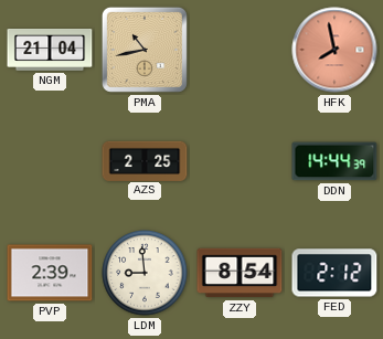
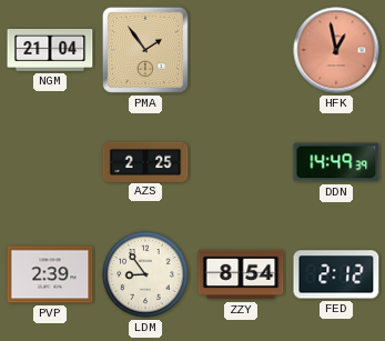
PMA: 10:43 -> 1:54
HFK: 7:58 -> 12:58
DDN: 14:44 -> 14:49
LDM: 8:59 -> 8:54
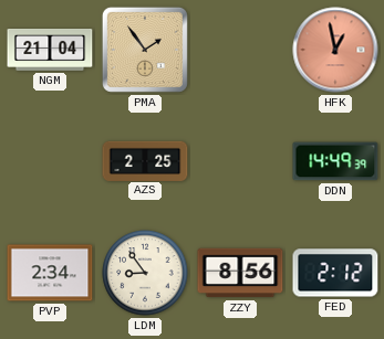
PVP: 2:39 -> 2:34
ZZY: 8:54 -> 8:56
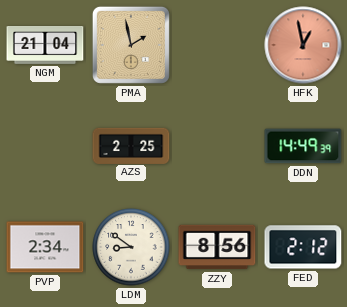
PMA: 1:54 -> 1:58
LDM: 8:54 -> 8:51
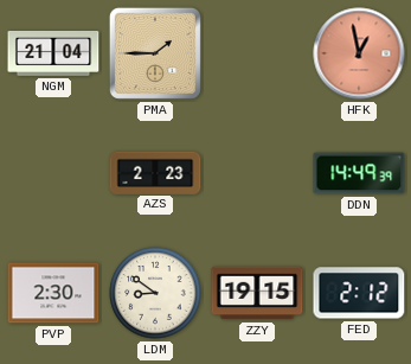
PMA: 1:58 -> 1:45
AZS: 2:25 -> 2:23
PVP: 2:34 -> 2:30
ZZY: 8:56 -> 19:15
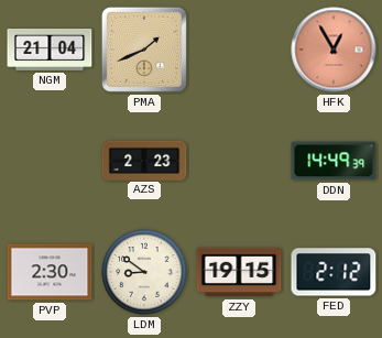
PMA: 1:45 -> 1:41
HFK: 12:58 -> 12:55
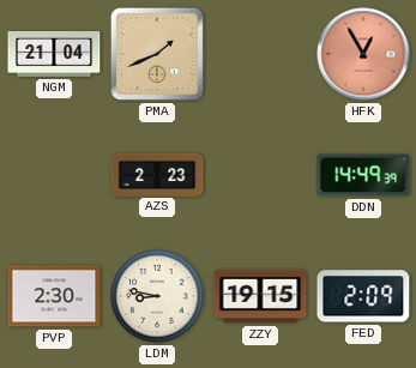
LDM: 8:51 -> 8:47
FED: 2:12 -> 2:09
